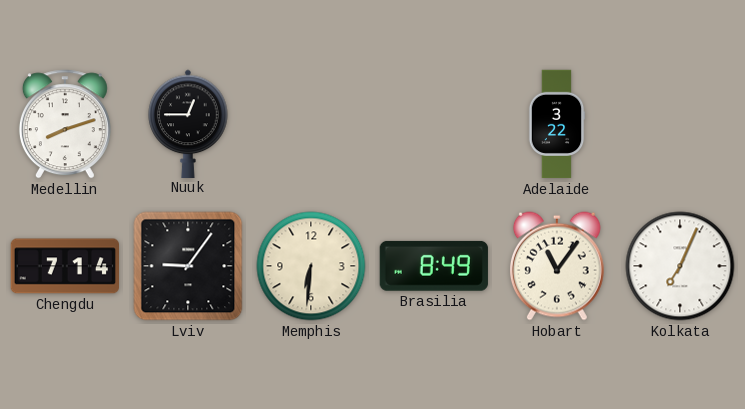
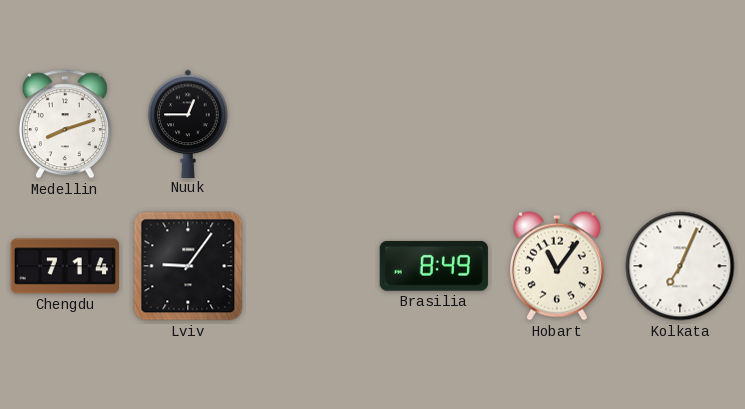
Adelaide: 3:22 -> none
Memphis: 6:31 -> none
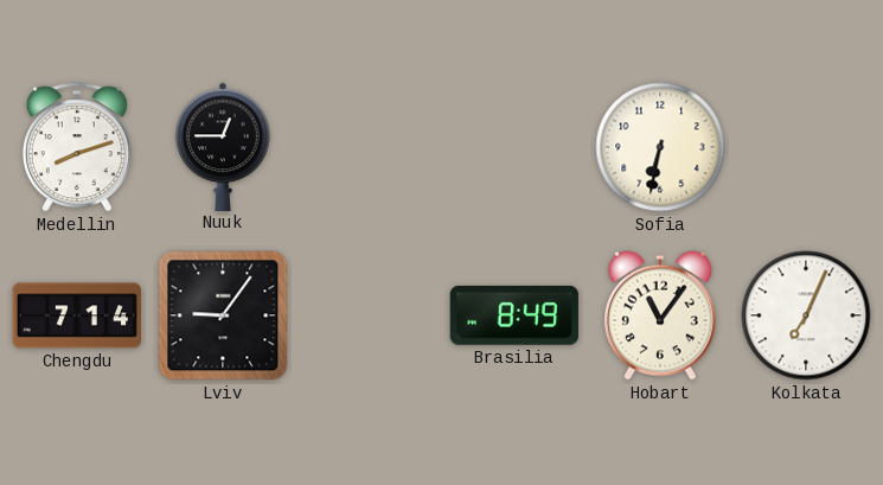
Sofia: none -> 6:32
